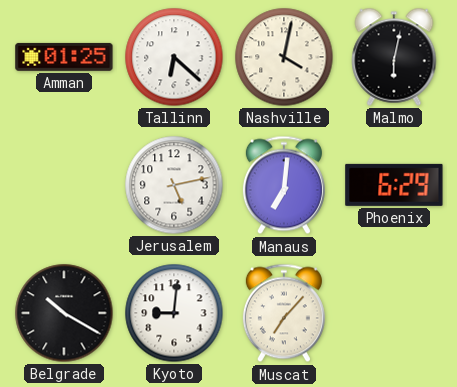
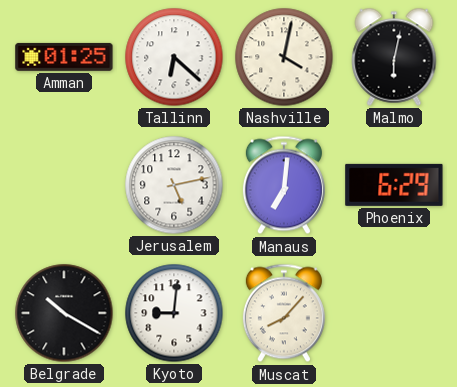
Muscat: 7:07 -> 8:07
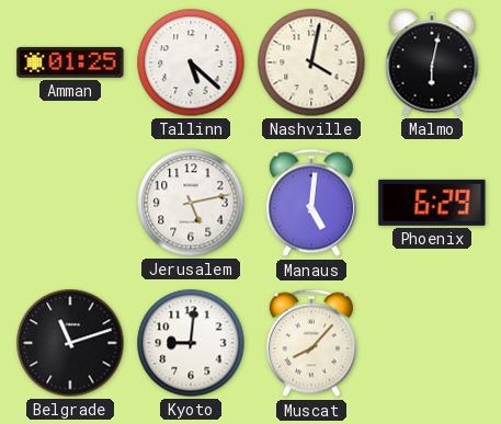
Tallinn: 6:22 -> 5:22
Manaus: 7:01 -> 5:01
Belgrade: 10:20 -> 11:12
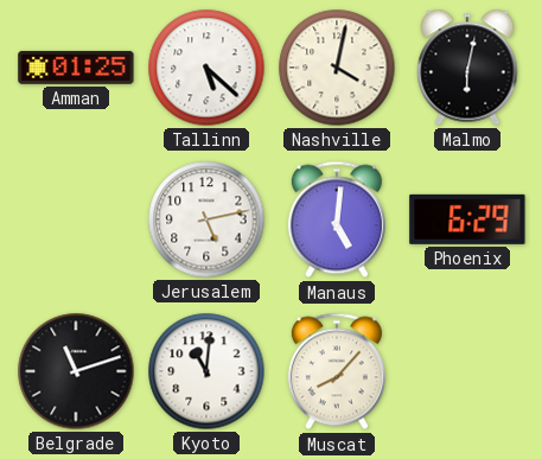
Kyoto: 9:01 -> 11:01
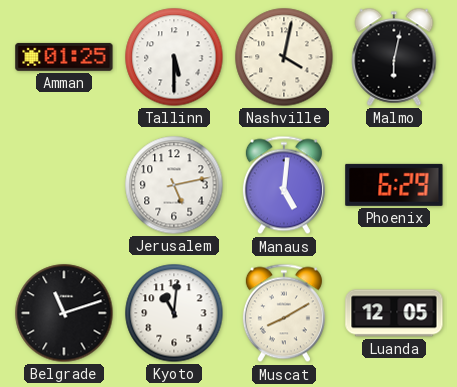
Tallinn: 5:22 -> 5:30
Muscat: 8:07 -> 8:10
Luanda: none -> 12:05
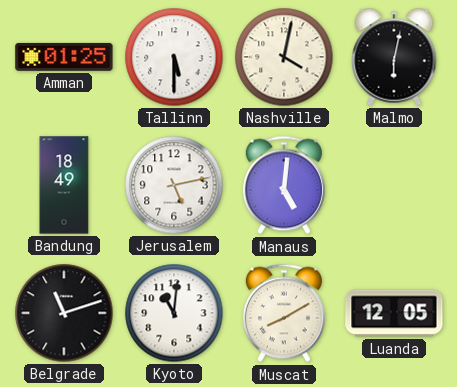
Bandung: none -> 18:49
Phoenix: 6:29 -> none
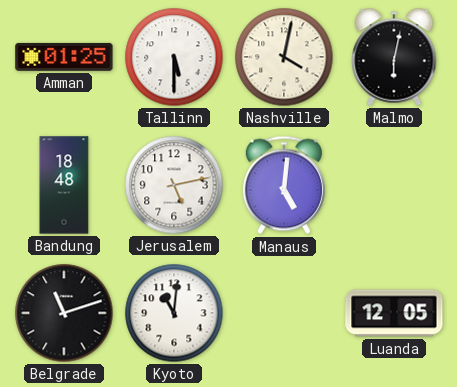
Bandung: 18:49 -> 18:48
Muscat: 8:10 -> none
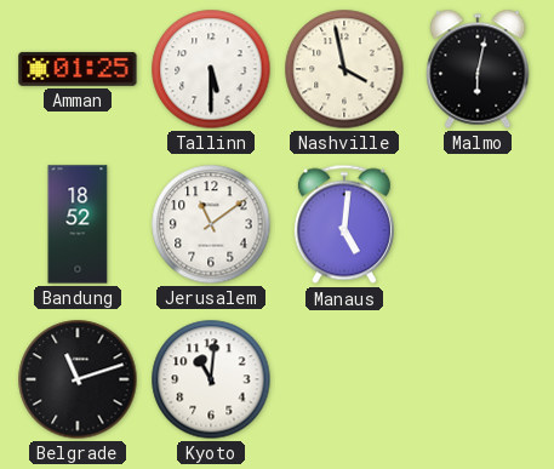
Nashville: 4:02 -> 3:58
Bandung: 18:48 -> 18:52
Jerusalem: 5:13 -> 11:09
Luanda: 12:05 -> none
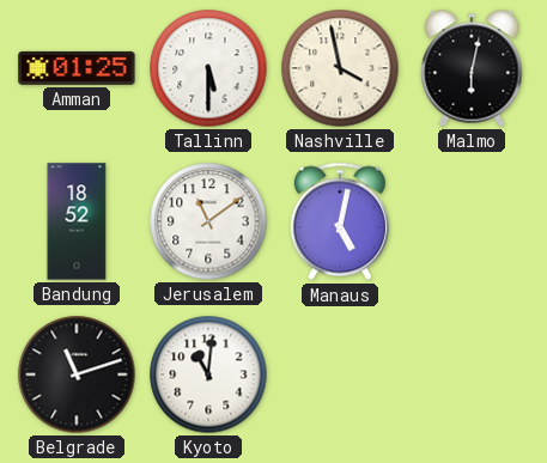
Manaus: 5:01 -> 5:02
